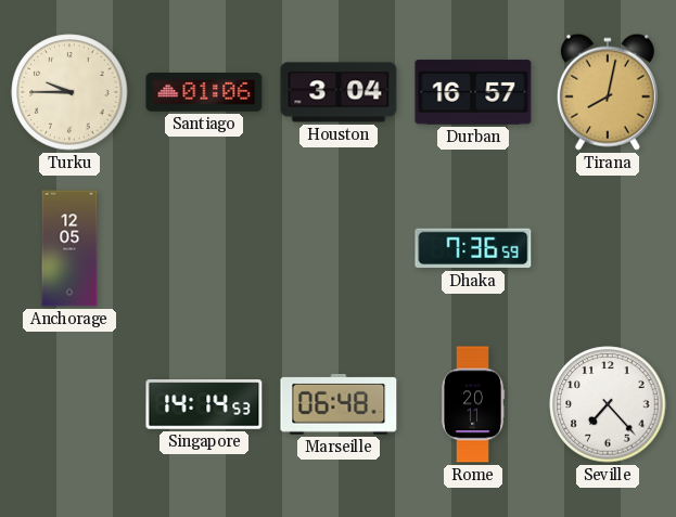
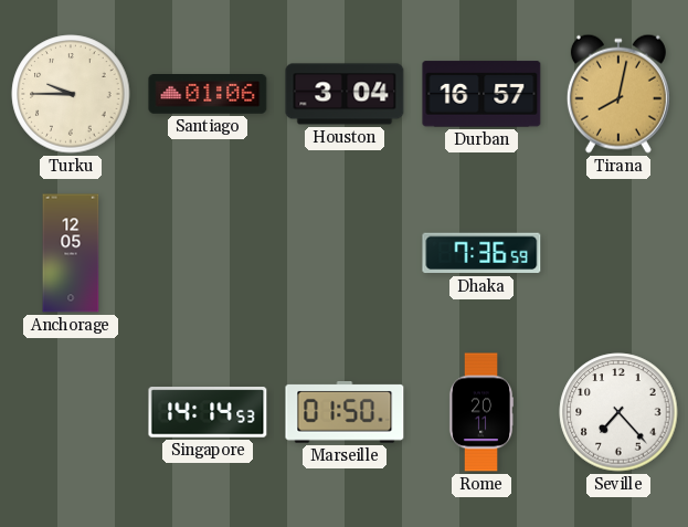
Marseille: 06:48 -> 01:50
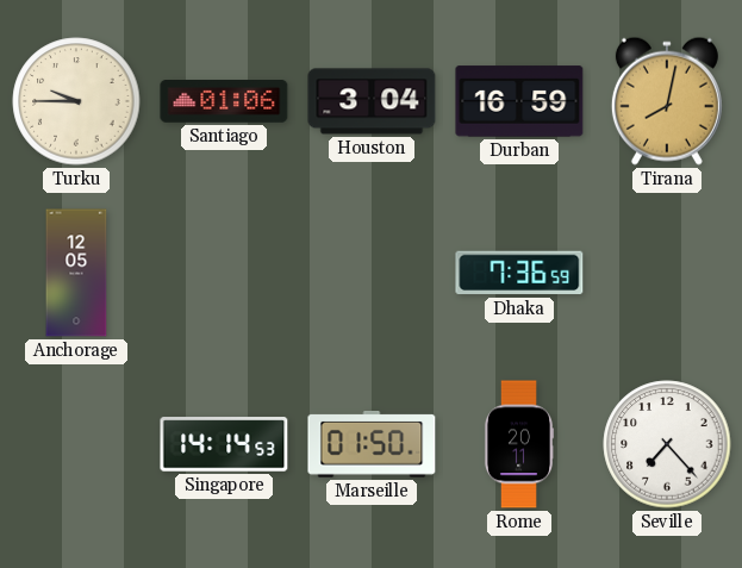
Durban: 16:57 -> 16:59
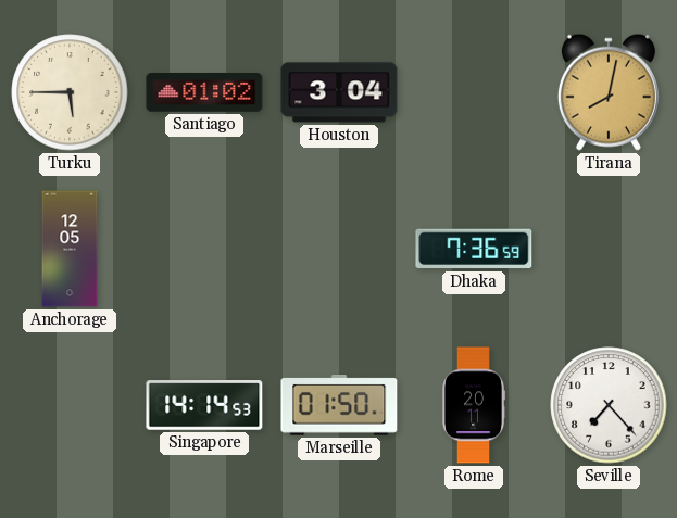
Turku: 9:45 -> 5:45
Santiago: 01:06 -> 01:02
Durban: 16:59 -> none
